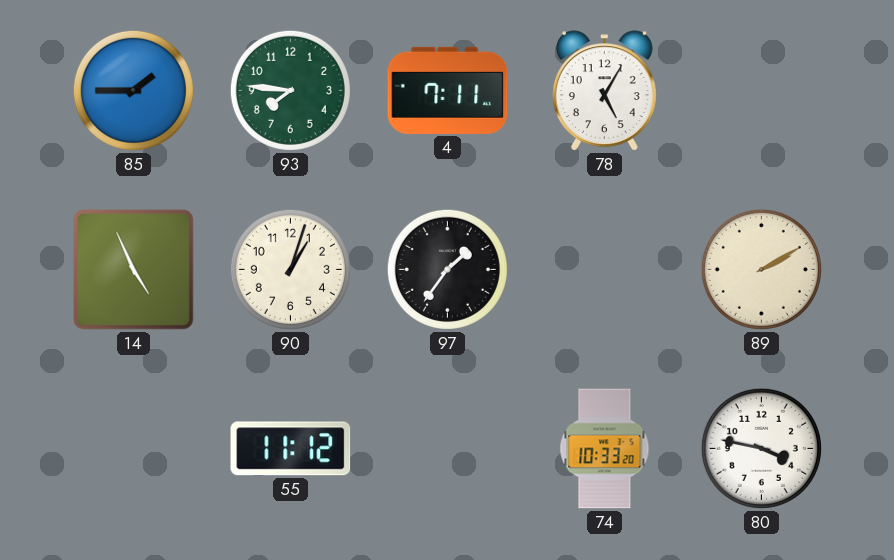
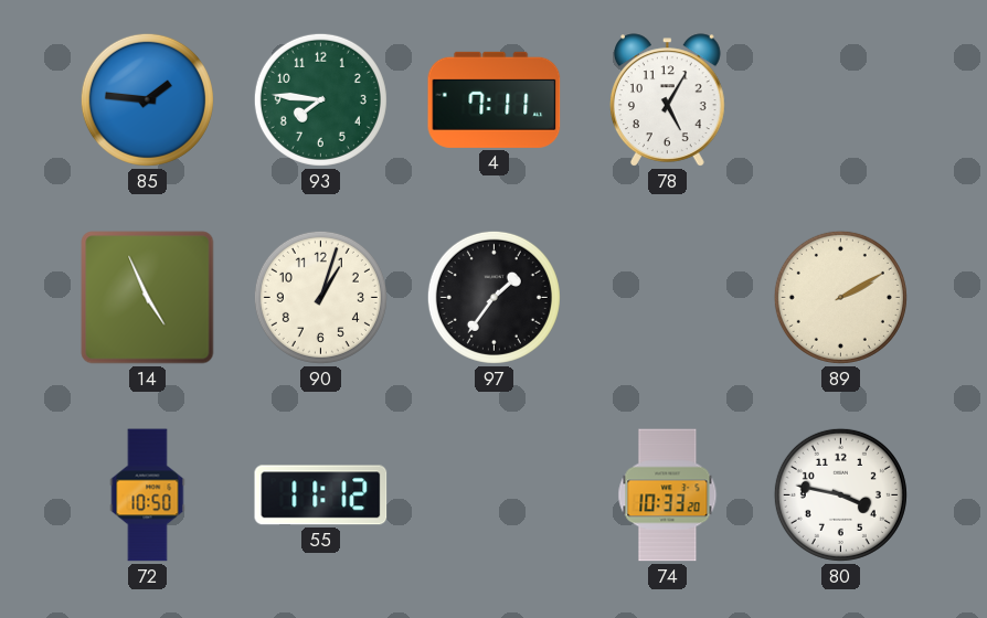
85: 1:45 -> 1:46
72: none -> 10:50
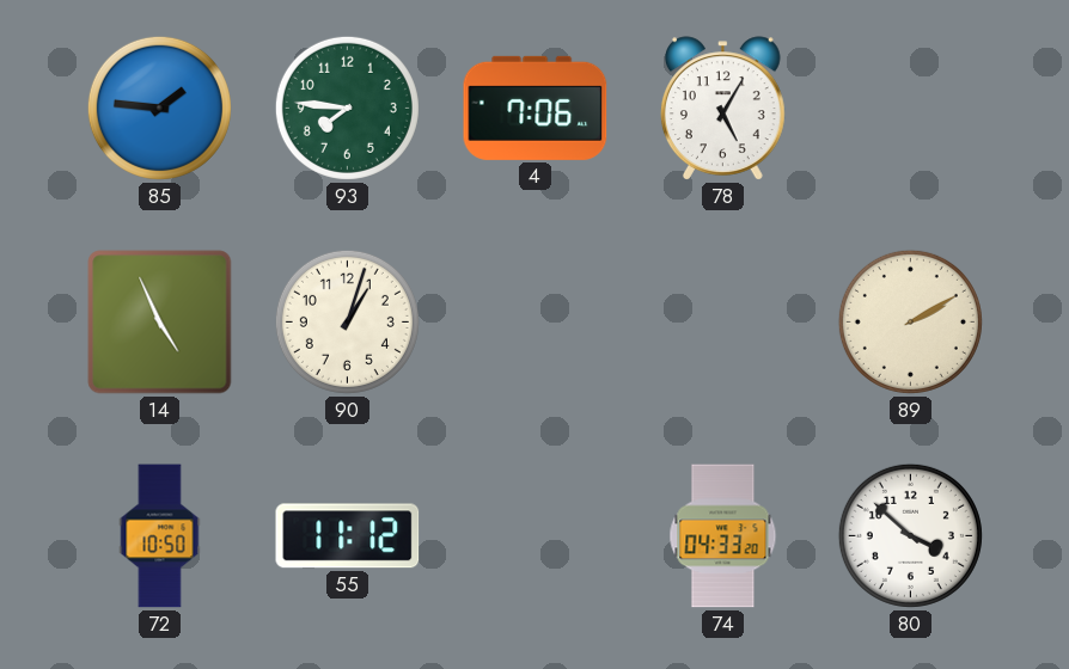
4: 7:11 -> 7:06
97: 1:36 -> none
74: 10:33 -> 04:33
80: 3:47 -> 3:52
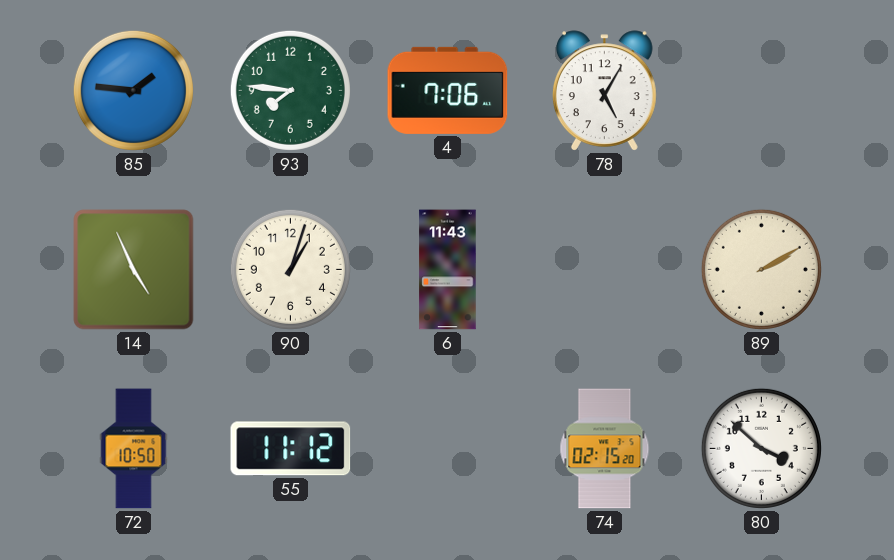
6: none -> 11:43
74: 04:33 -> 02:15
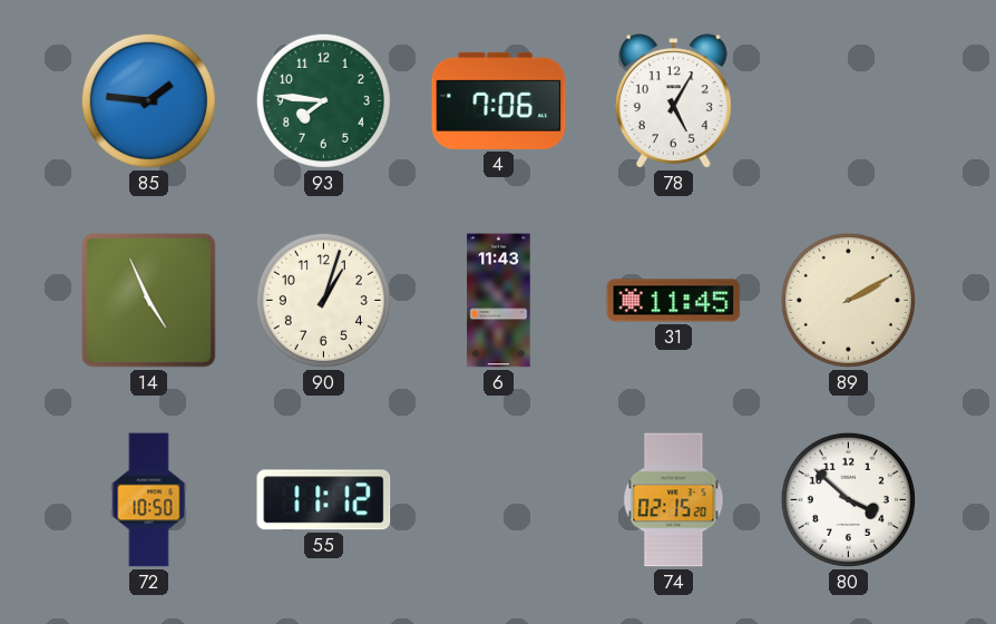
31: none -> 11:45
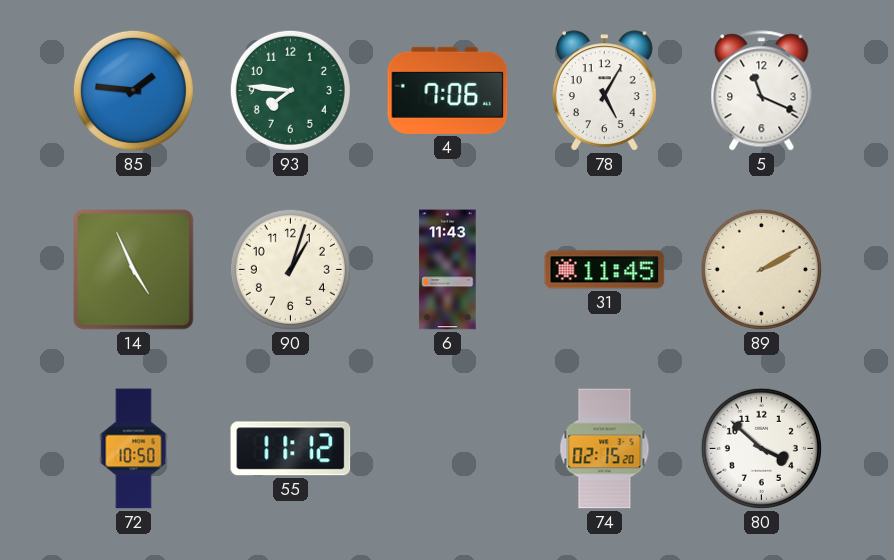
5: none -> 11:19
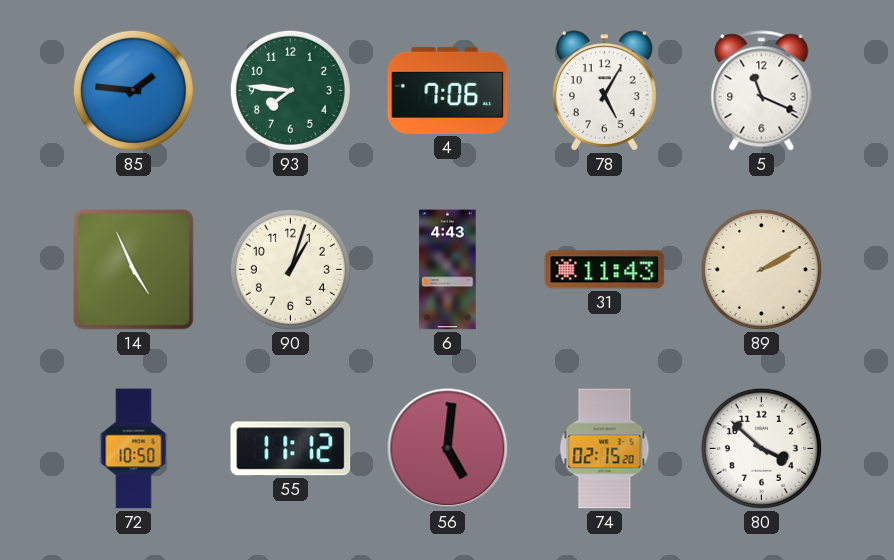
6: 11:43 -> 4:43
31: 11:45 -> 11:43
56: none -> 5:01
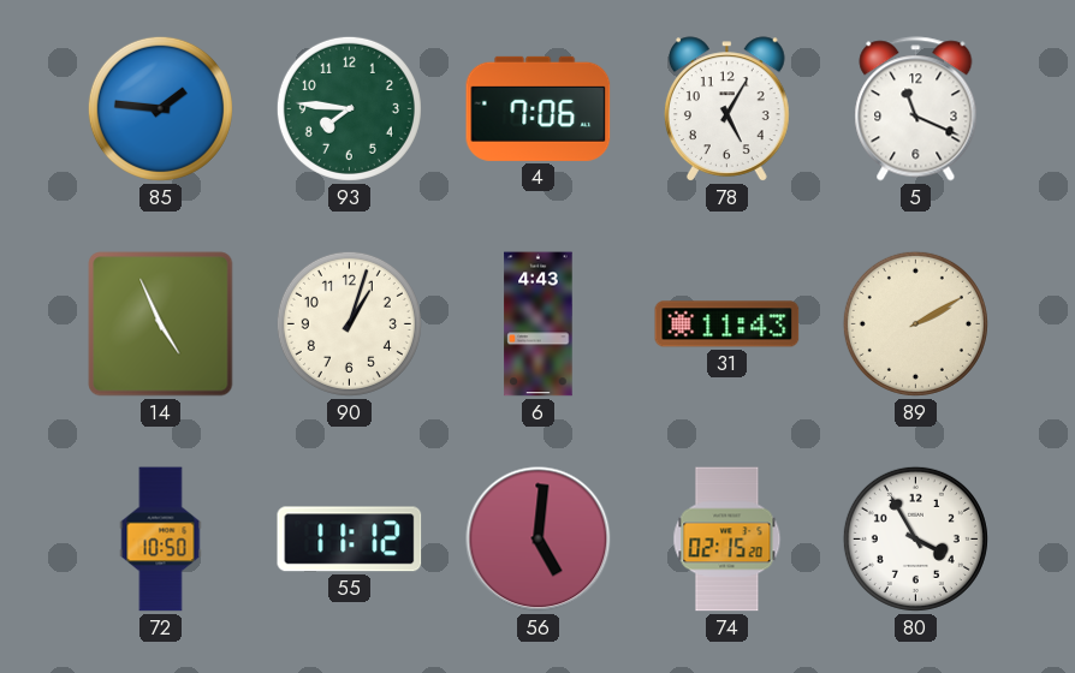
80: 3:52 -> 3:55
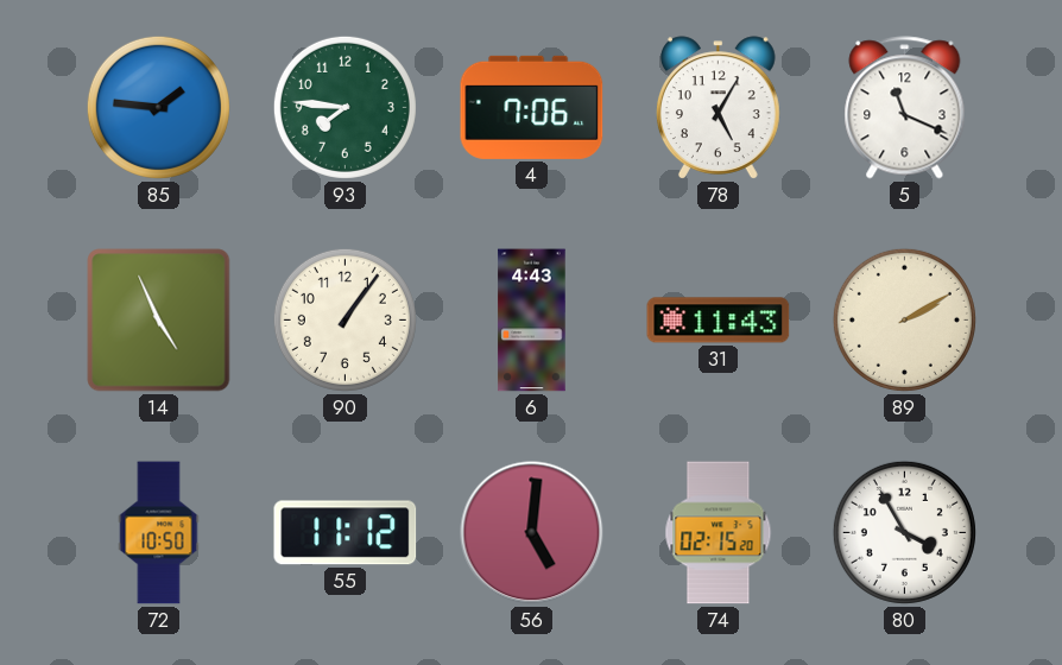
90: 1:03 -> 1:06
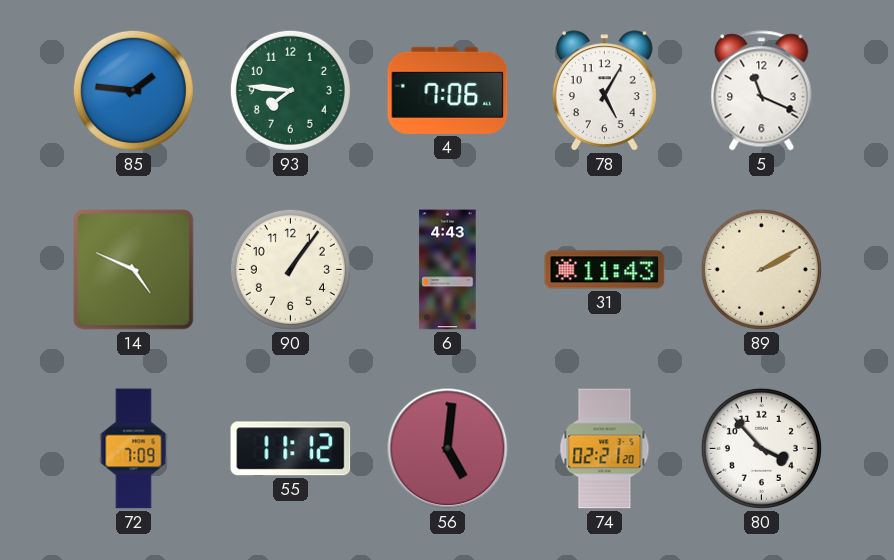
14: 4:56 -> 4:49
72: 10:50 -> 7:09
74: 02:15 -> 02:21
80: 3:55 -> 3:53
